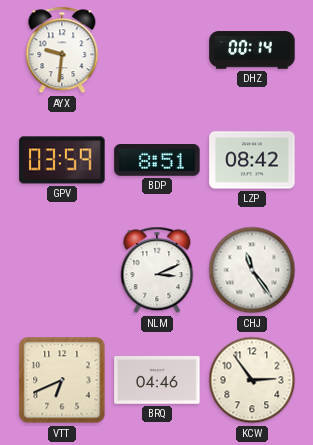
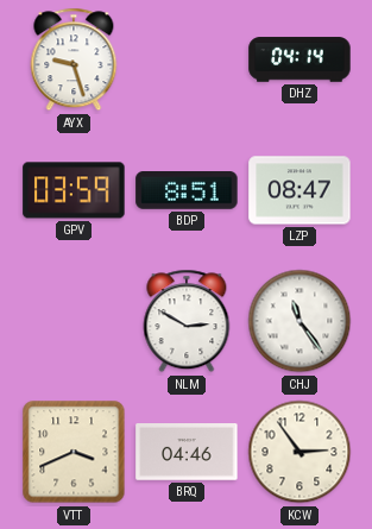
AYX: 9:31 -> 9:27
DHZ: 00:14 -> 04:14
LZP: 08:42 -> 08:47
NLM: 3:11 -> 2:50
VTT: 6:41 -> 3:41
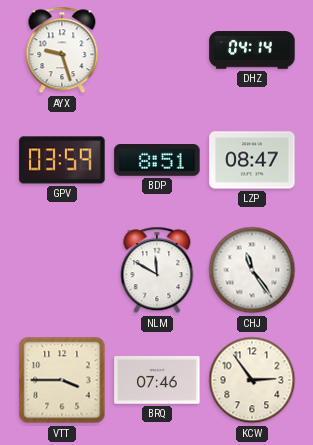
NLM: 2:50 -> 11:50
VTT: 3:41 -> 3:45
BRQ: 04:46 -> 07:46
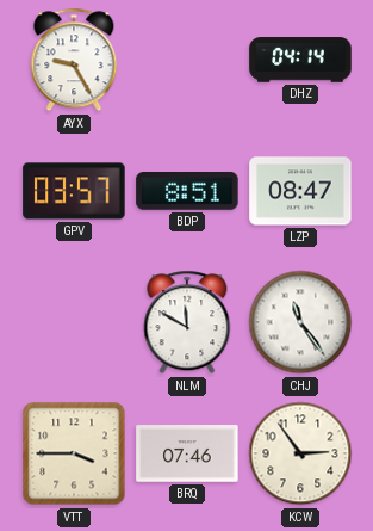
AYX: 9:27 -> 9:25
GPV: 03:59 -> 03:57
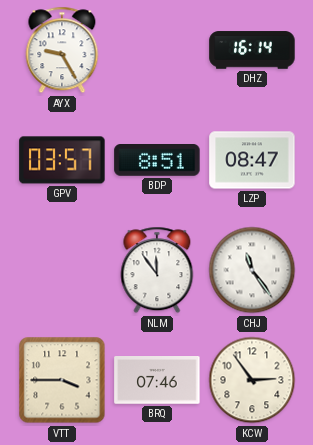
DHZ: 04:14 -> 16:14
NLM: 11:50 -> 11:54
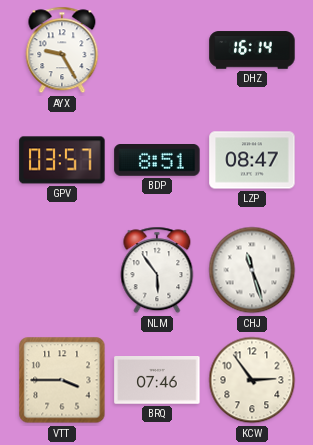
NLM: 11:54 -> 5:54
CHJ: 11:24 -> 11:27
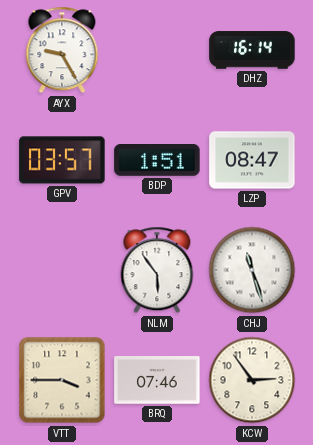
BDP: 8:51 -> 1:51
